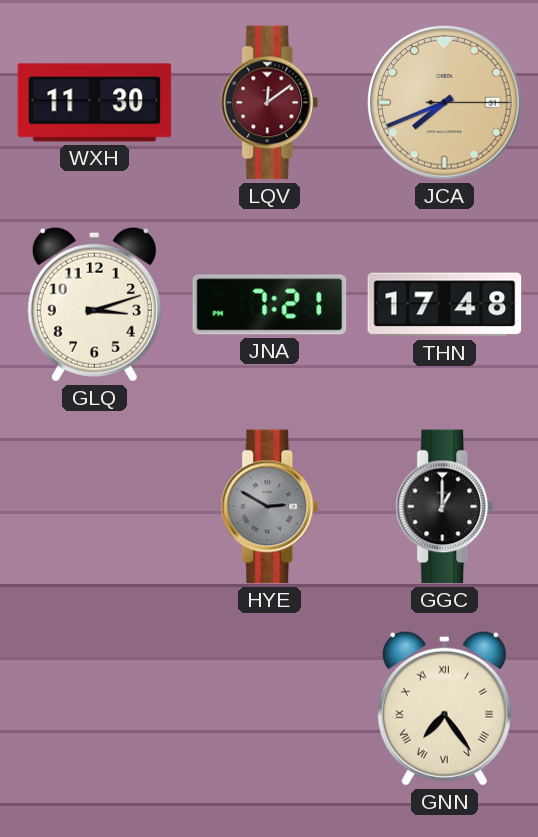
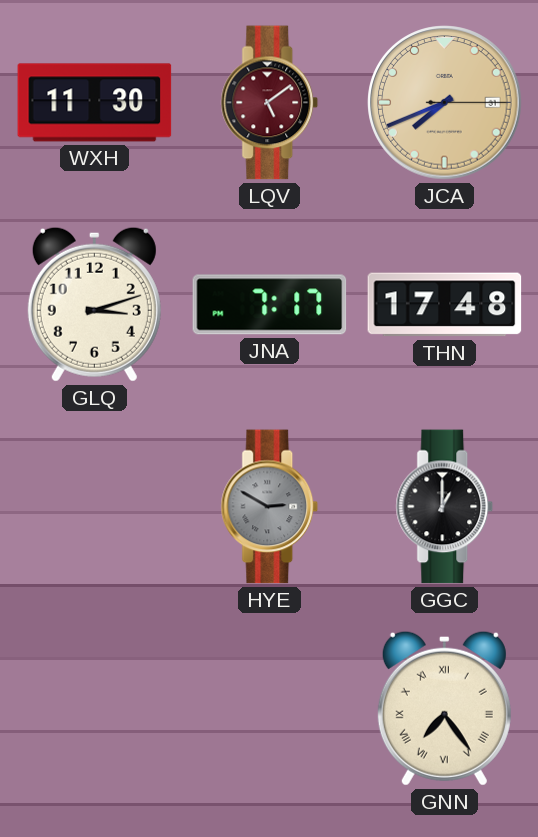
LQV: 12:09 -> 5:09
JNA: 7:21 -> 7:17
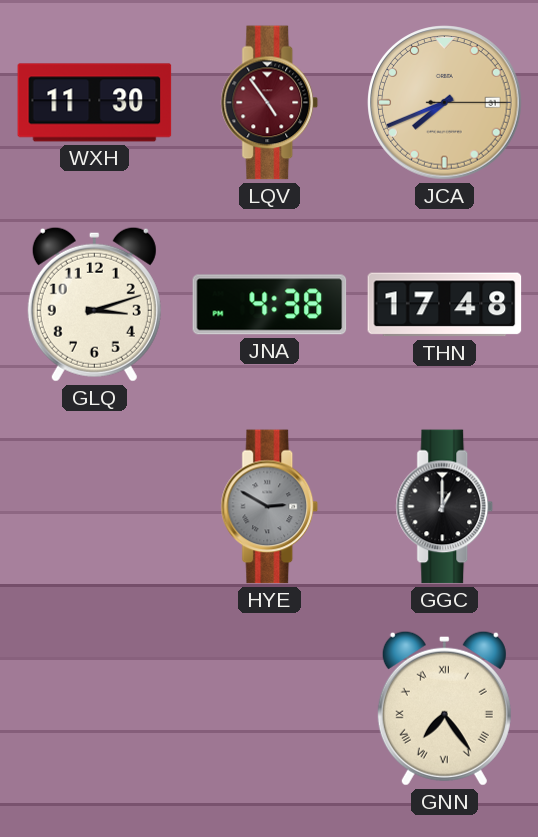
LQV: 5:09 -> 4:54
JNA: 7:17 -> 4:38
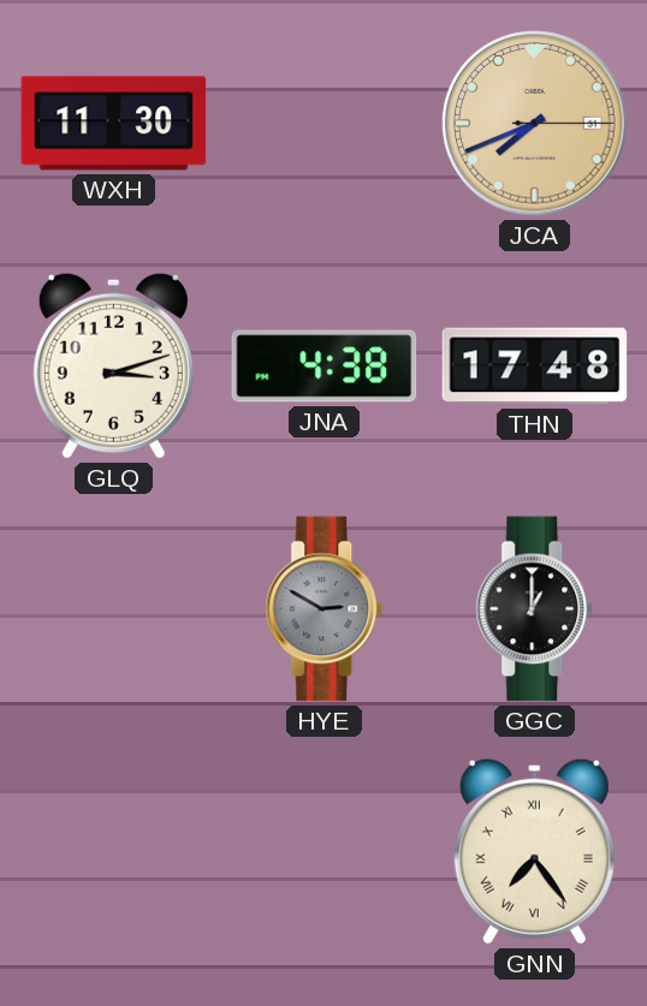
LQV: 4:54 -> none
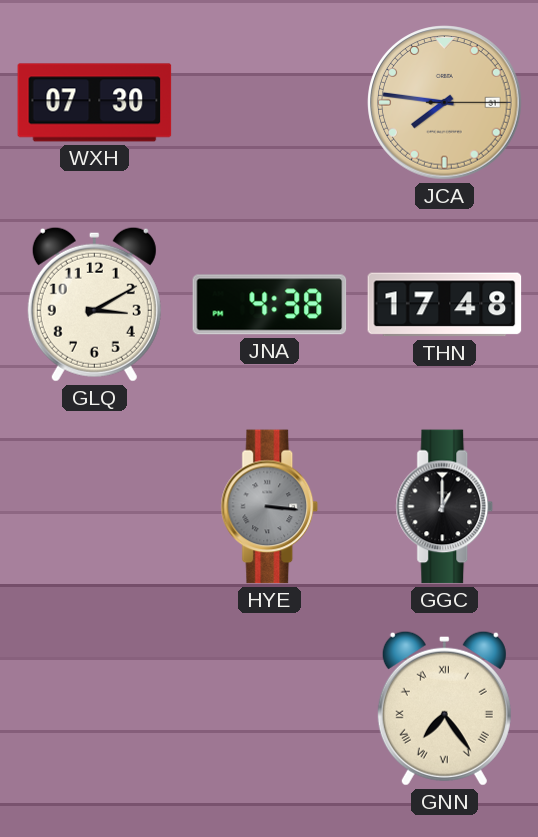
WXH: 11:30 -> 07:30
JCA: 7:41 -> 7:46
GLQ: 3:12 -> 3:10
HYE: 2:50 -> 3:16
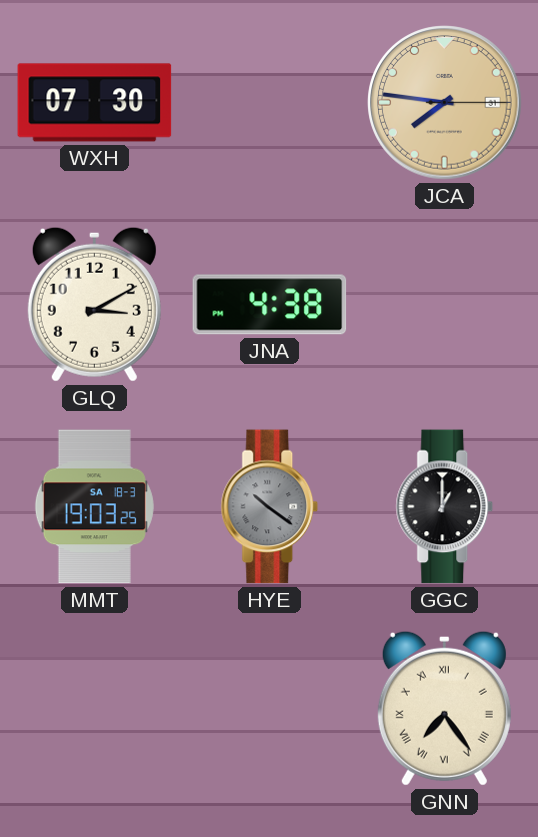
THN: 17:48 -> none
MMT: none -> 19:03
HYE: 3:16 -> 10:21
